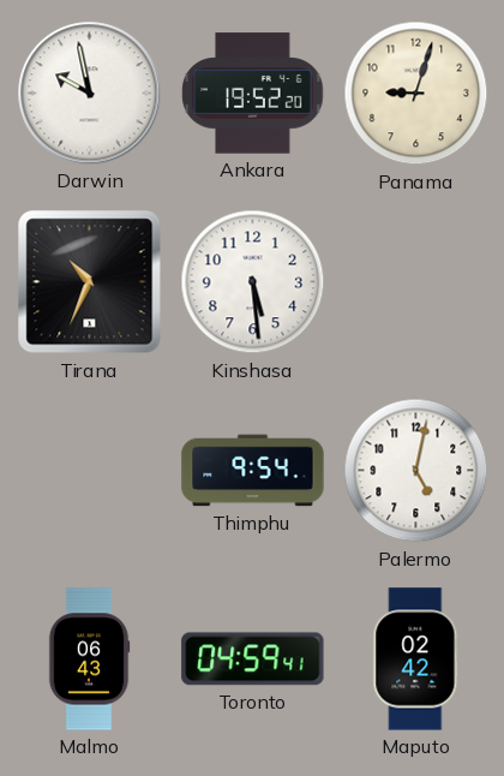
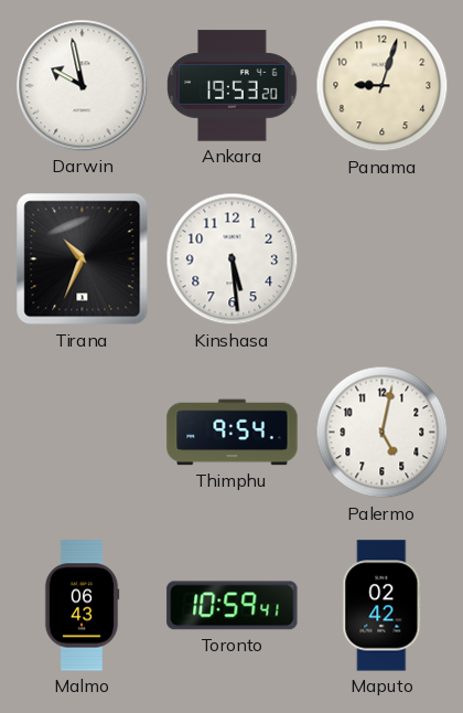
Ankara: 19:52 -> 19:53
Toronto: 04:59 -> 10:59
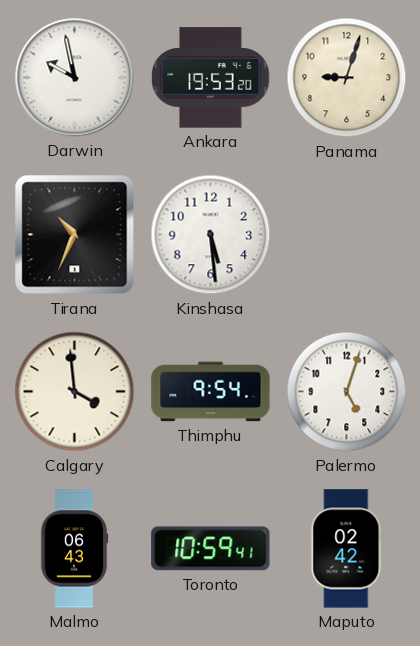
Calgary: none -> 3:59
Palermo: 5:02 -> 5:03
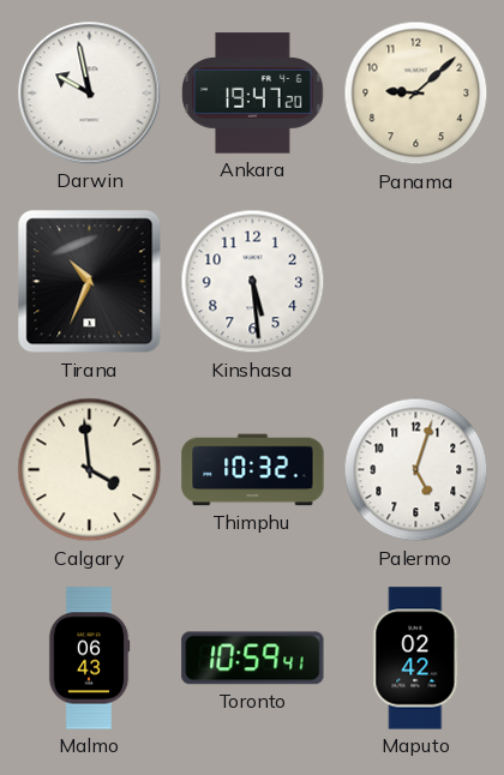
Ankara: 19:53 -> 19:47
Panama: 9:03 -> 9:08
Thimphu: 9:54 -> 10:32
